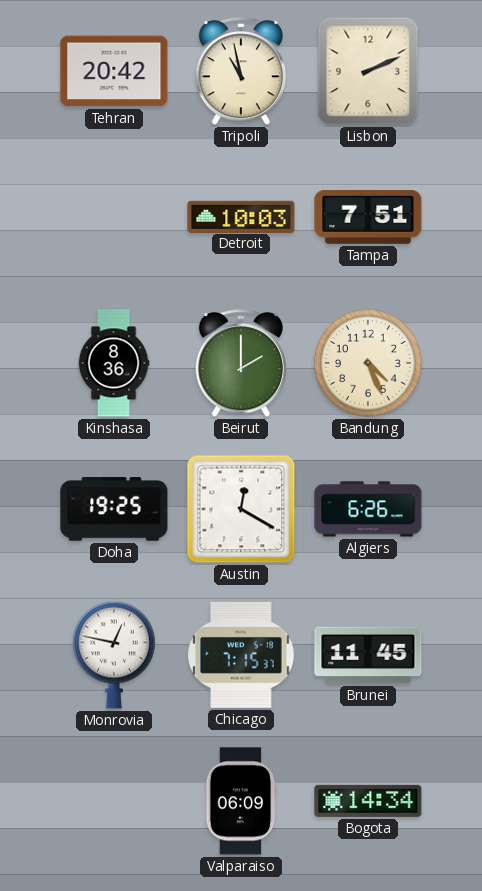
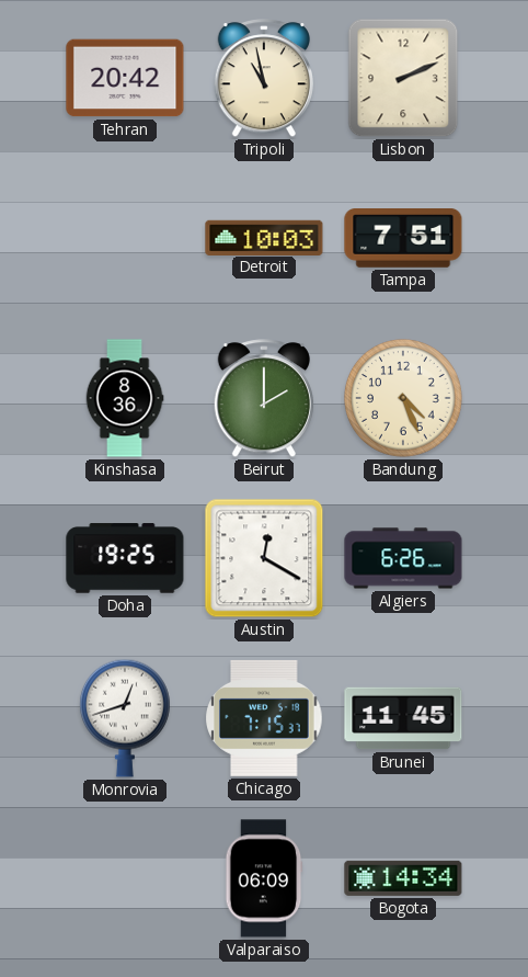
Monrovia: 12:47 -> 12:42
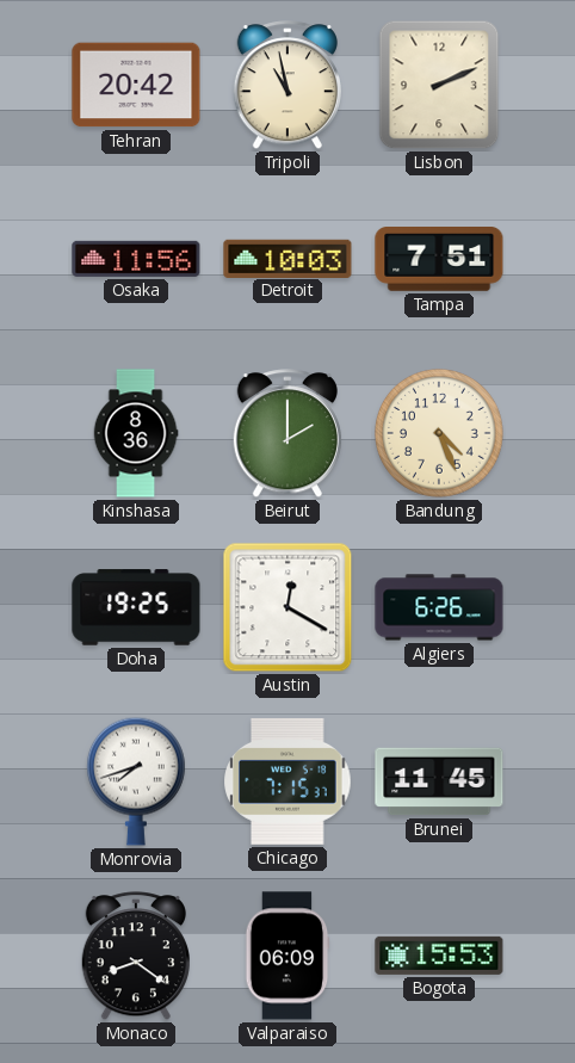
Osaka: none -> 11:56
Monrovia: 12:42 -> 7:42
Monaco: none -> 8:21
Bogota: 14:34 -> 15:53
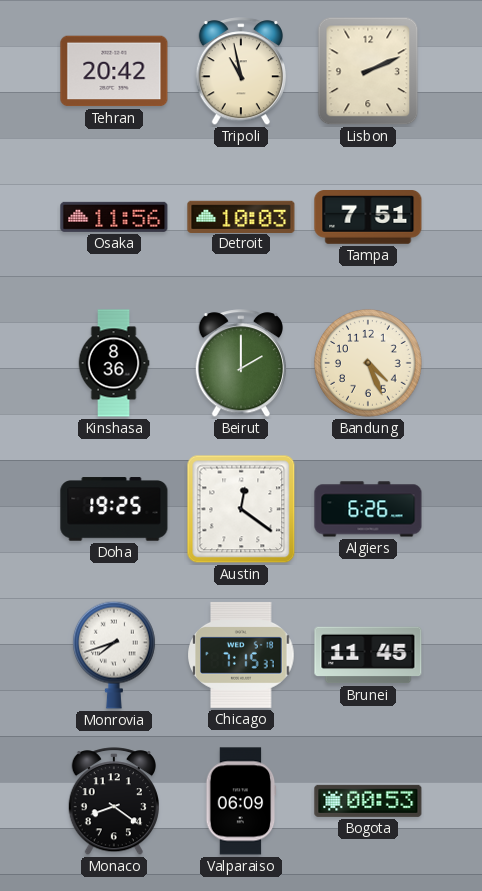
Austin: 12:20 -> 12:21
Bogota: 15:53 -> 00:53
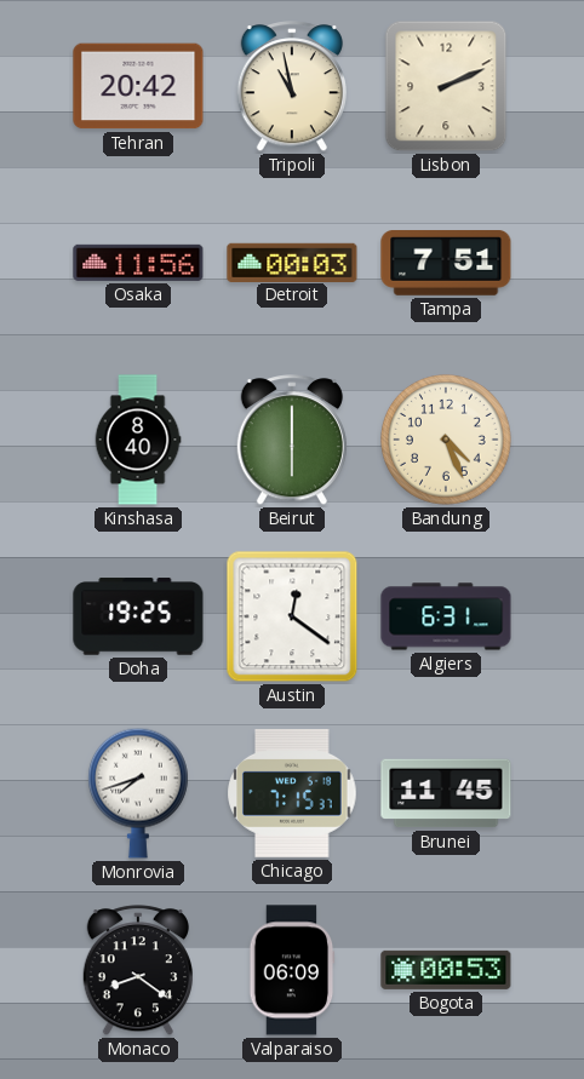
Detroit: 10:03 -> 00:03
Kinshasa: 8:36 -> 8:40
Beirut: 2:00 -> 6:00
Algiers: 6:26 -> 6:31
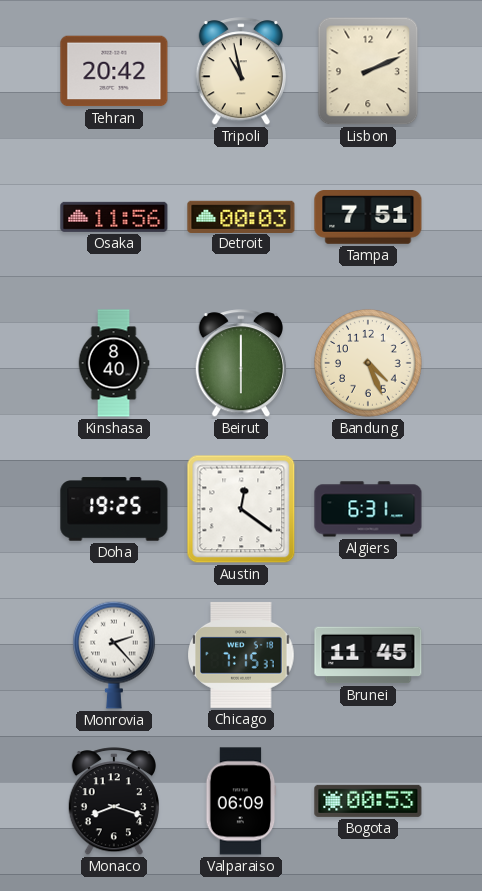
Monrovia: 7:42 -> 2:23
Monaco: 8:21 -> 8:18
